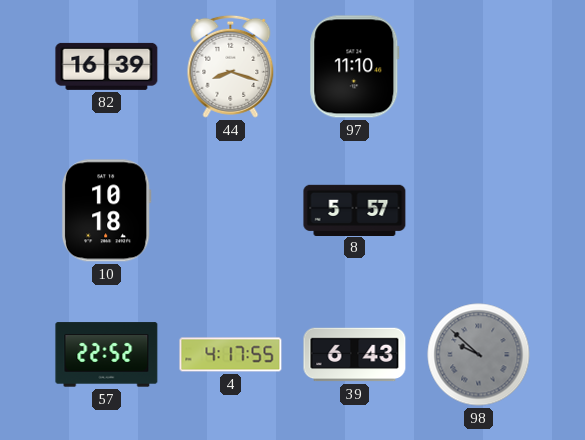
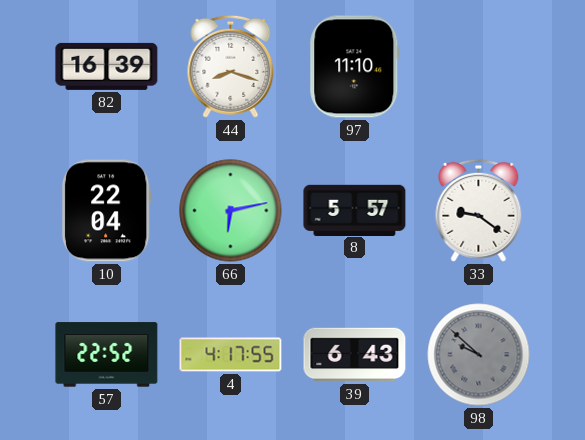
10: 10:18 -> 22:04
66: none -> 6:13
33: none -> 9:21
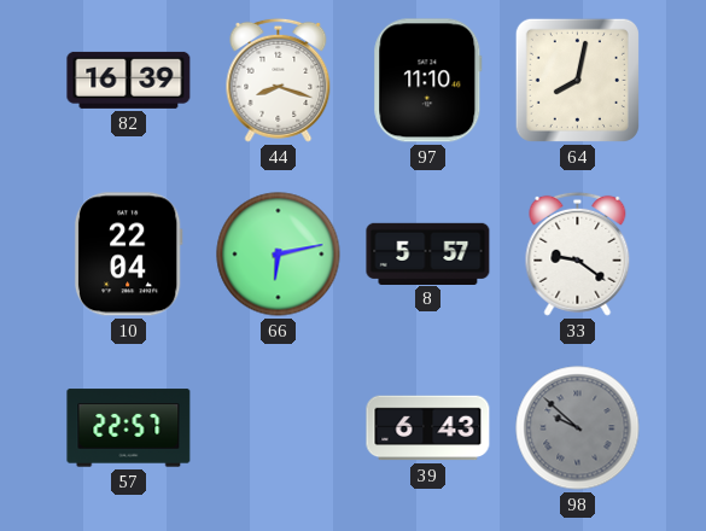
64: none -> 8:02
57: 22:52 -> 22:57
4: 4:17 -> none
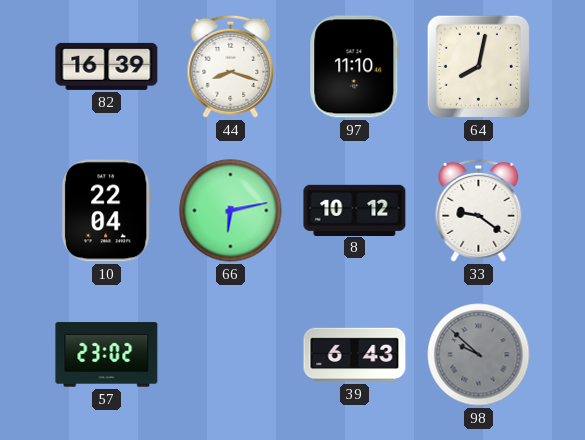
8: 5:57 -> 10:12
57: 22:57 -> 23:02
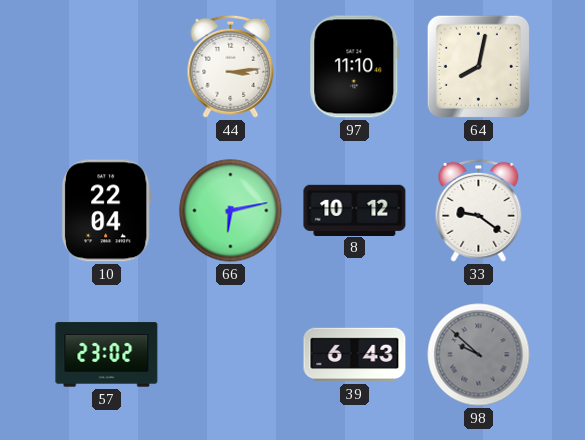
82: 16:39 -> none
44: 8:18 -> 3:14
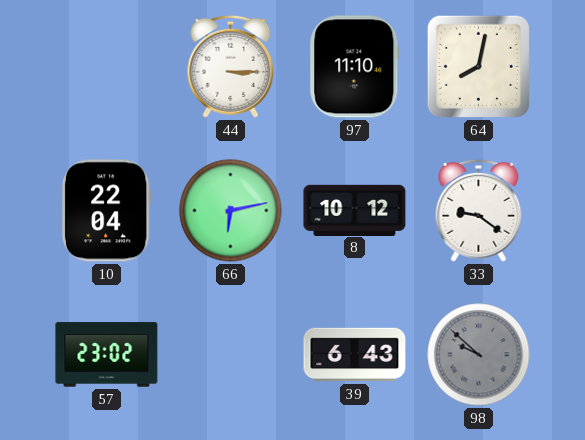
44: 3:14 -> 3:15
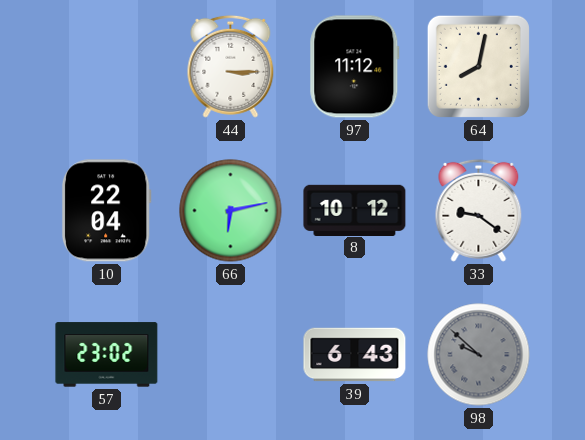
97: 11:10 -> 11:12
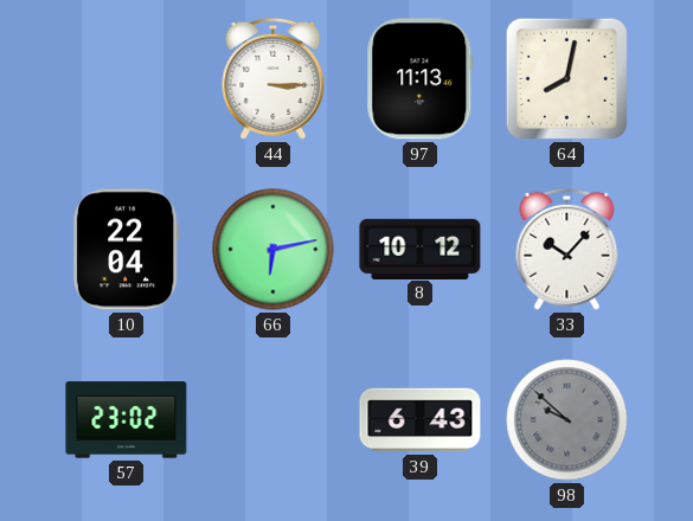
97: 11:12 -> 11:13
33: 9:21 -> 10:07
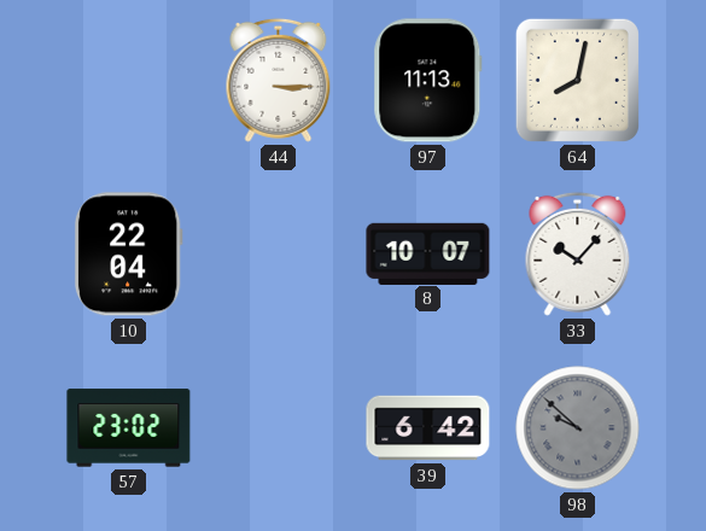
66: 6:13 -> none
8: 10:12 -> 10:07
39: 6:43 -> 6:42
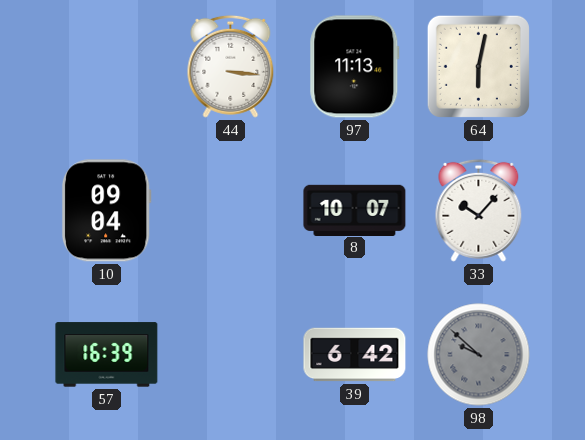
44: 3:15 -> 3:16
64: 8:02 -> 6:02
10: 22:04 -> 09:04
57: 23:02 -> 16:39
